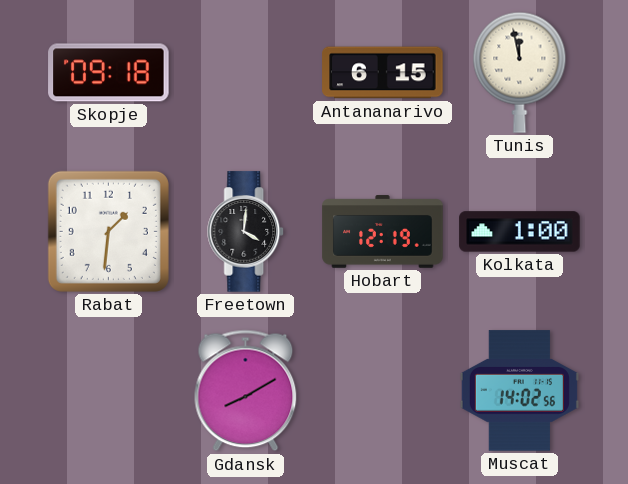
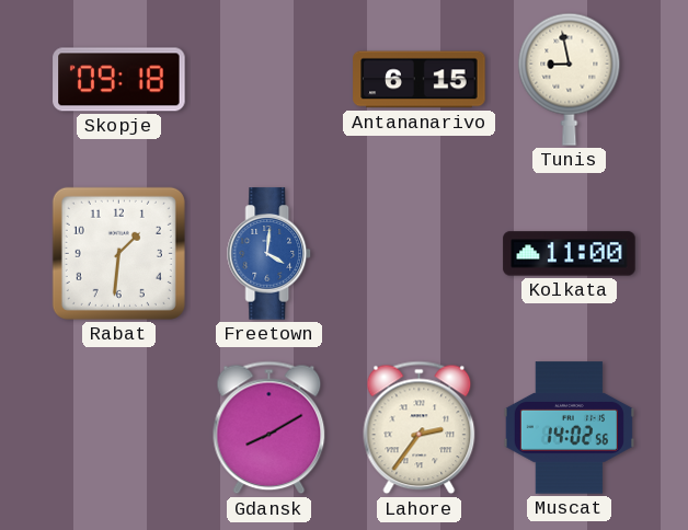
Tunis: 11:58 -> 8:58
Freetown dial: black -> blue
Hobart: 12:19 -> none
Kolkata: 1:00 -> 11:00
Lahore: none -> 2:36
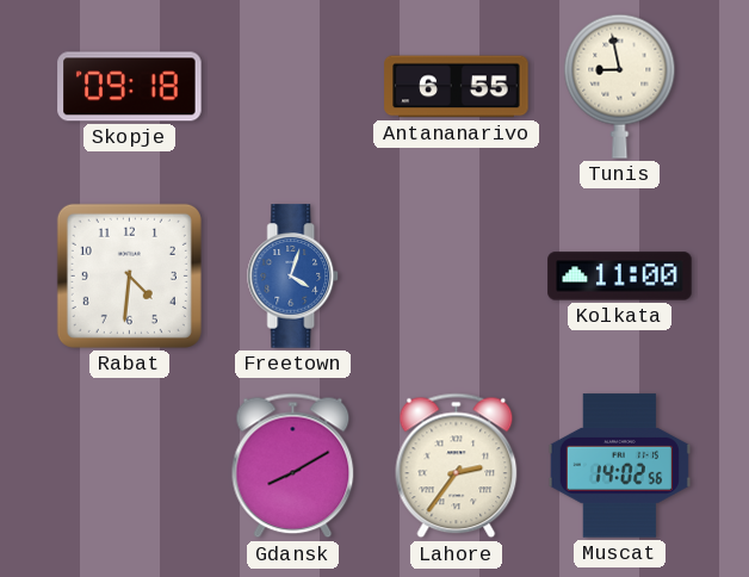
Antananarivo: 6:15 -> 6:55
Rabat: 1:31 -> 4:31
Freetown: 4:01 -> 4:03
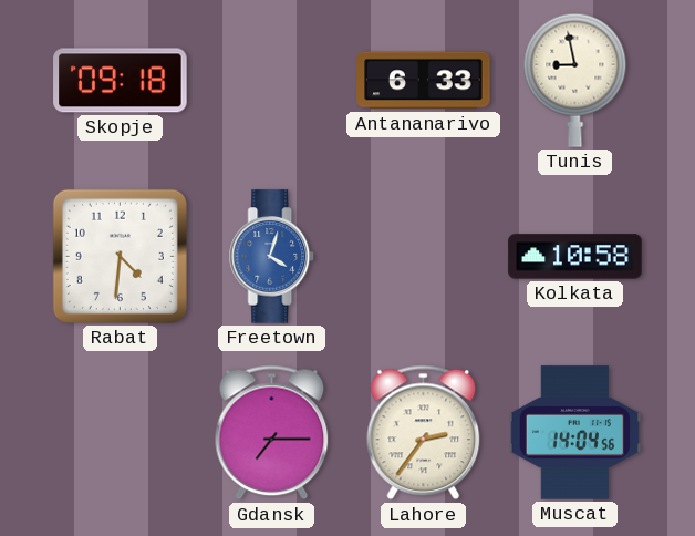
Antananarivo: 6:55 -> 6:33
Kolkata: 11:00 -> 10:58
Gdansk: 8:10 -> 7:15
Muscat: 14:02 -> 14:04
